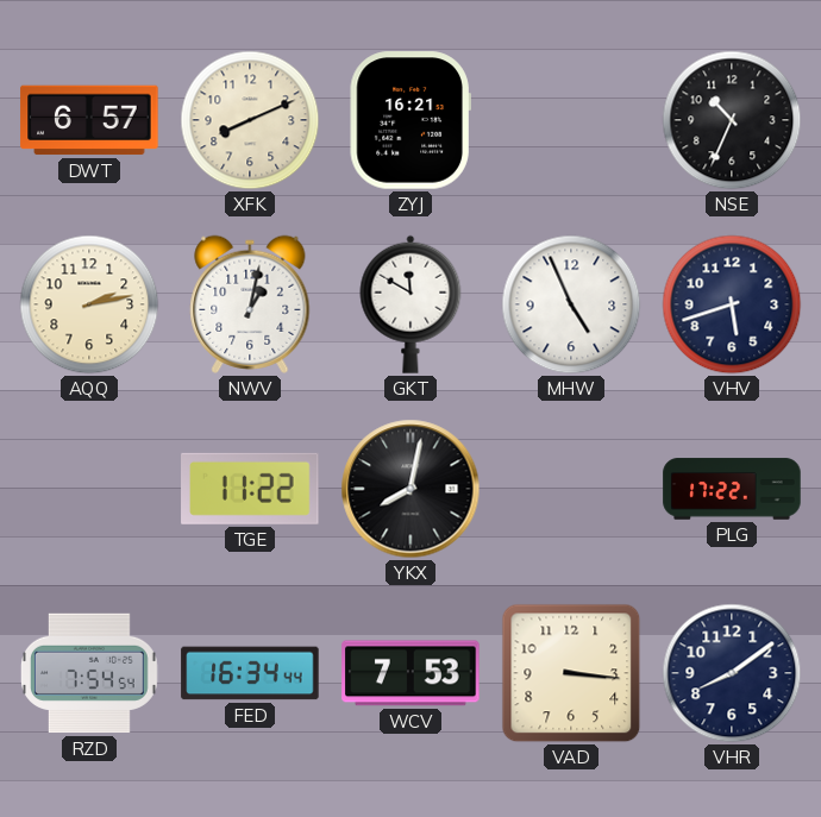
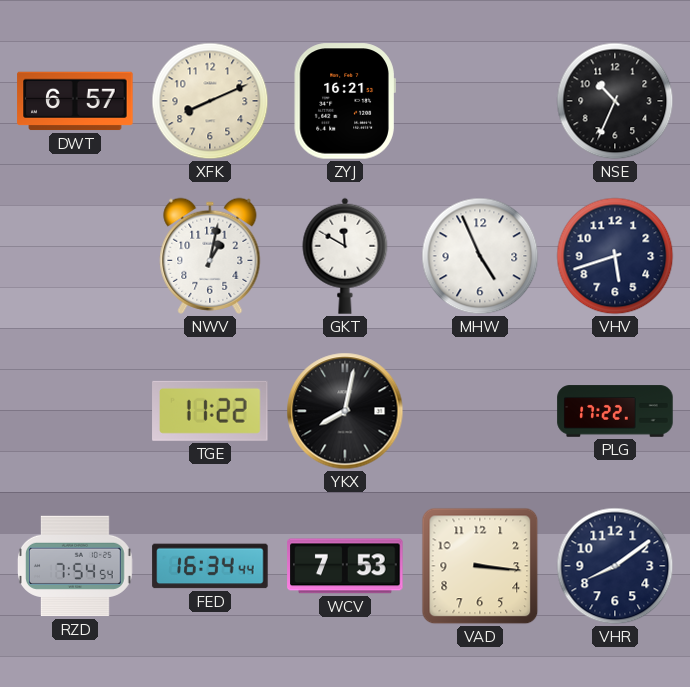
AQQ: 2:13 -> none
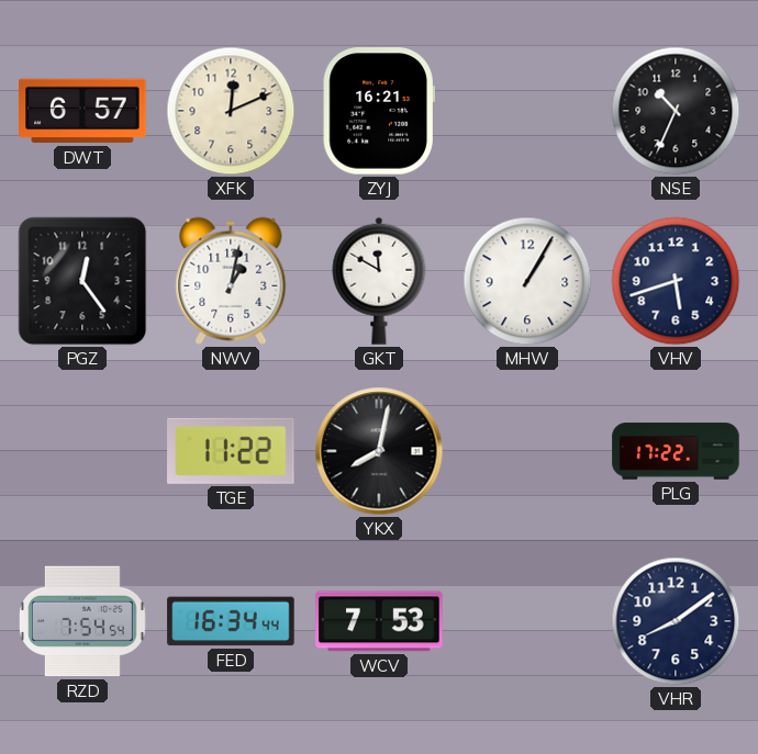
XFK: 8:11 -> 12:11
PGZ: none -> 12:24
MHW: 4:56 -> 1:05
VAD: 3:16 -> none
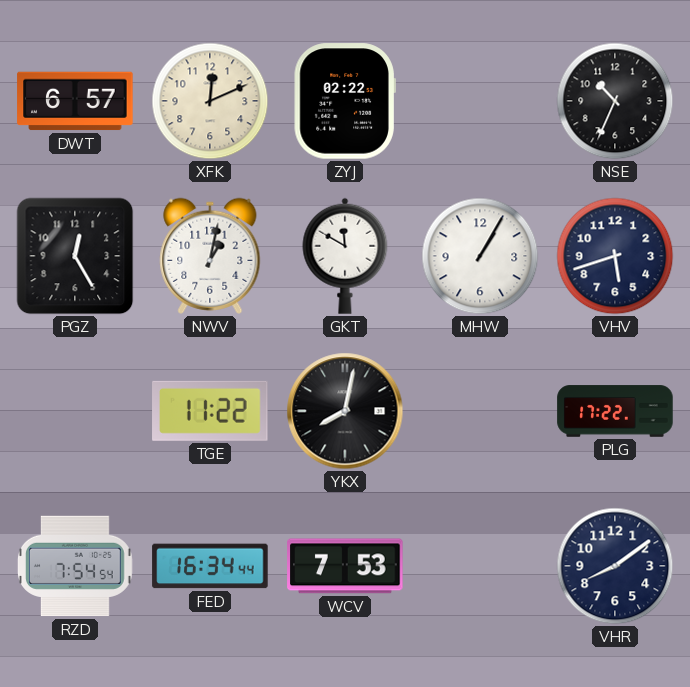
ZYJ: 16:21 -> 02:22
PGZ: 12:24 -> 12:25
